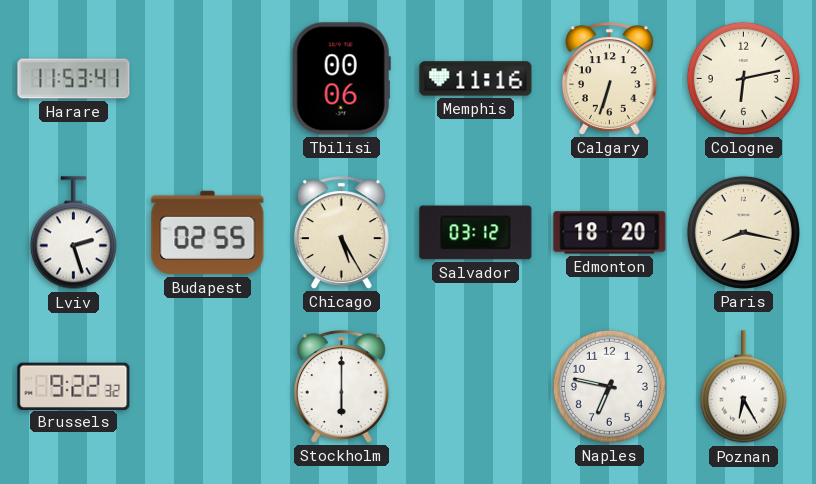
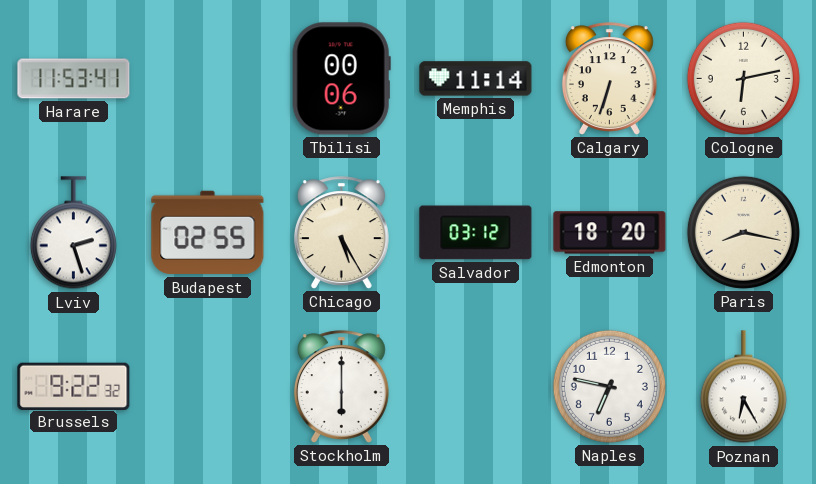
Memphis: 11:16 -> 11:14
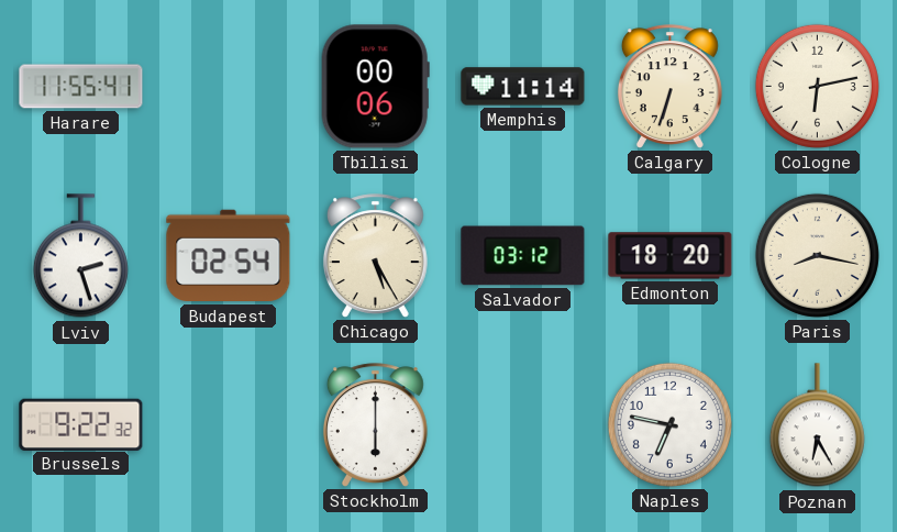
Harare: 11:53 -> 11:55
Budapest: 02:55 -> 02:54
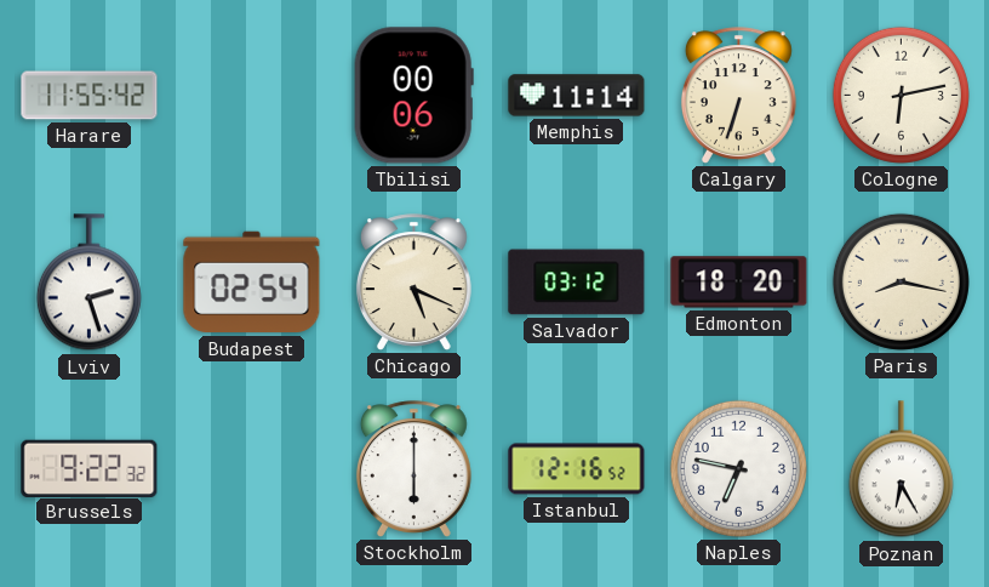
Harare: 11:55:41 -> 11:55:42
Chicago: 5:25 -> 5:19
Istanbul: none -> 12:16
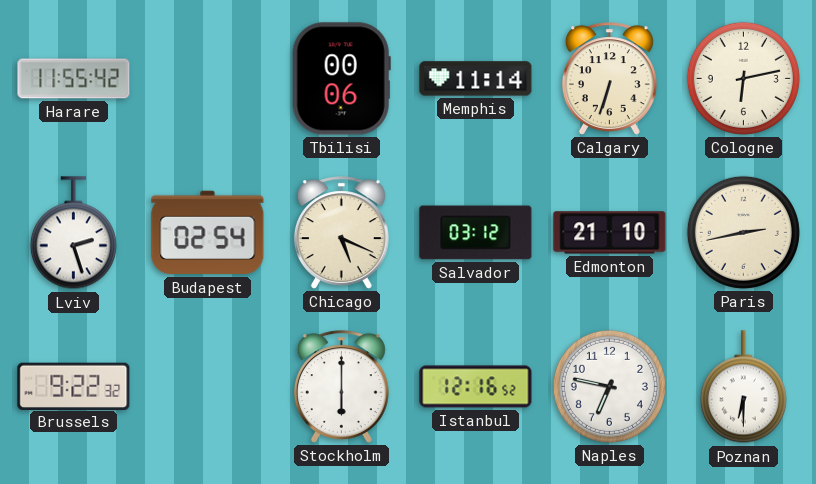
Edmonton: 18:20 -> 21:10
Paris: 8:17 -> 2:43
Poznan: 6:25 -> 6:30
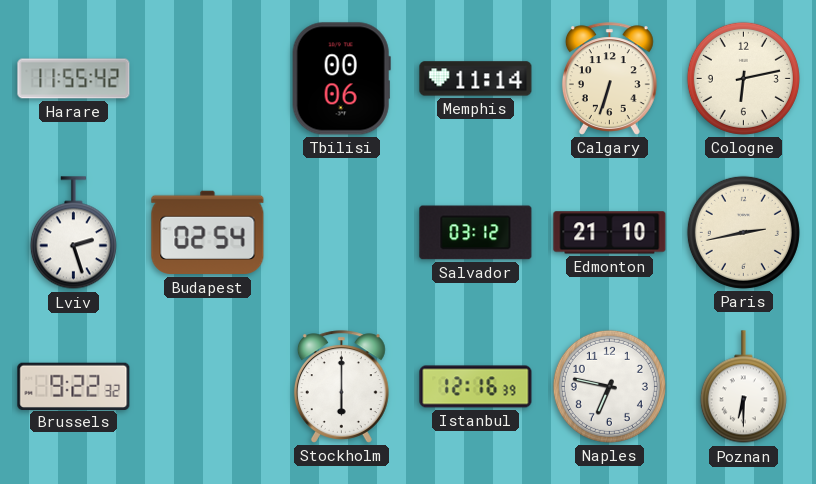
Chicago: 5:19 -> none
Istanbul: 12:16:52 -> 12:16:39
